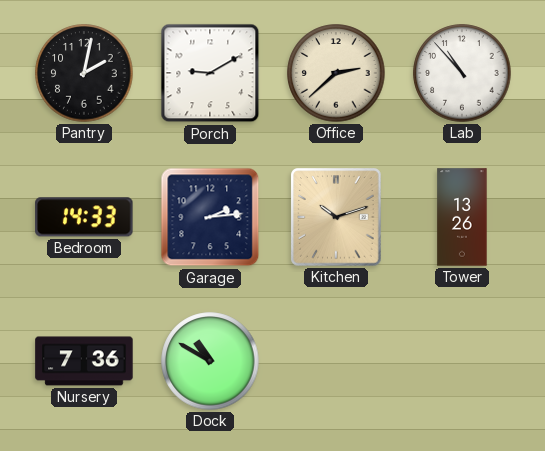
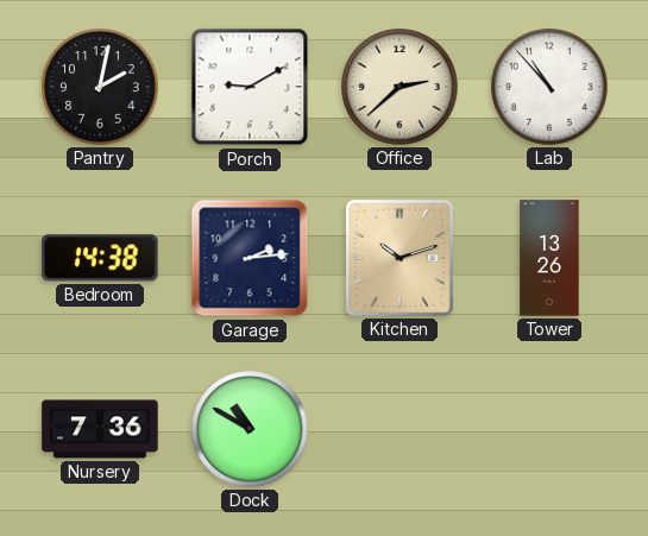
Bedroom: 14:33 -> 14:38
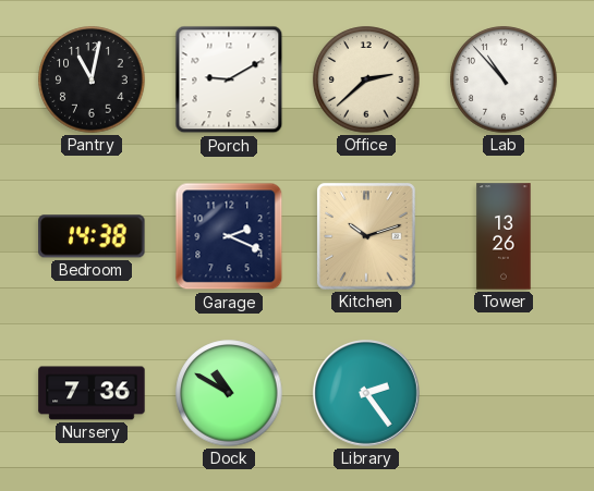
Pantry: 2:02 -> 11:02
Garage: 2:14 -> 2:19
Library: none -> 2:24
